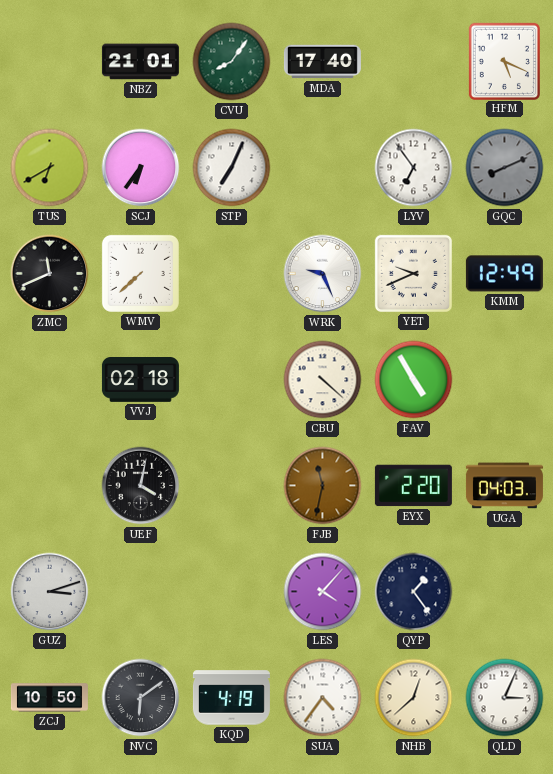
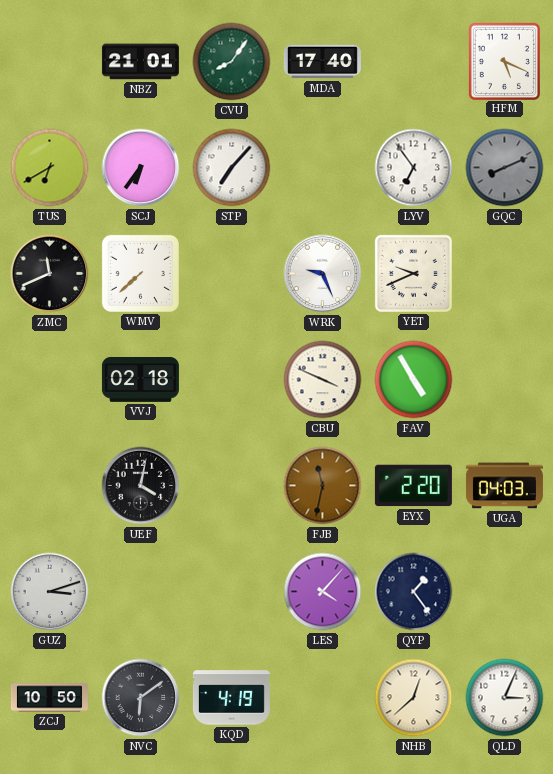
STP: 7:04 -> 7:07
KMM: 12:49 -> none
CBU: 4:22 -> 3:49
SUA: 4:36 -> none
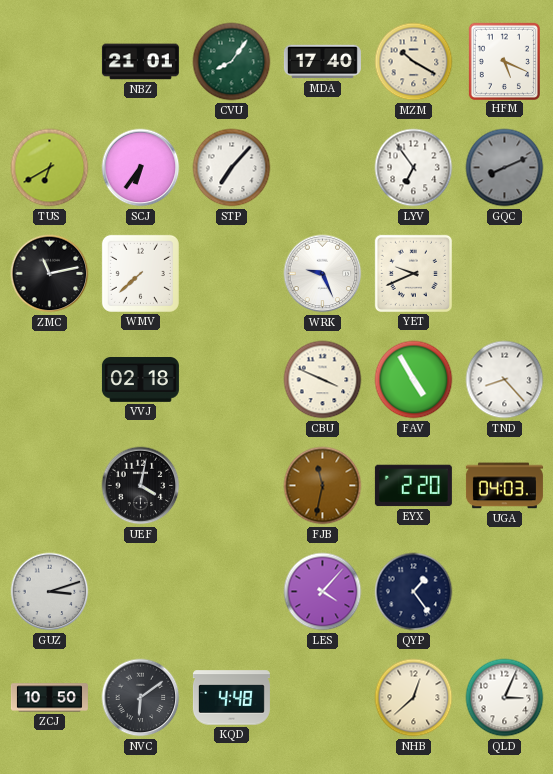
MZM: none -> 10:20
ZMC: 11:41 -> 11:13
TND: none -> 8:23
KQD: 4:19 -> 4:48
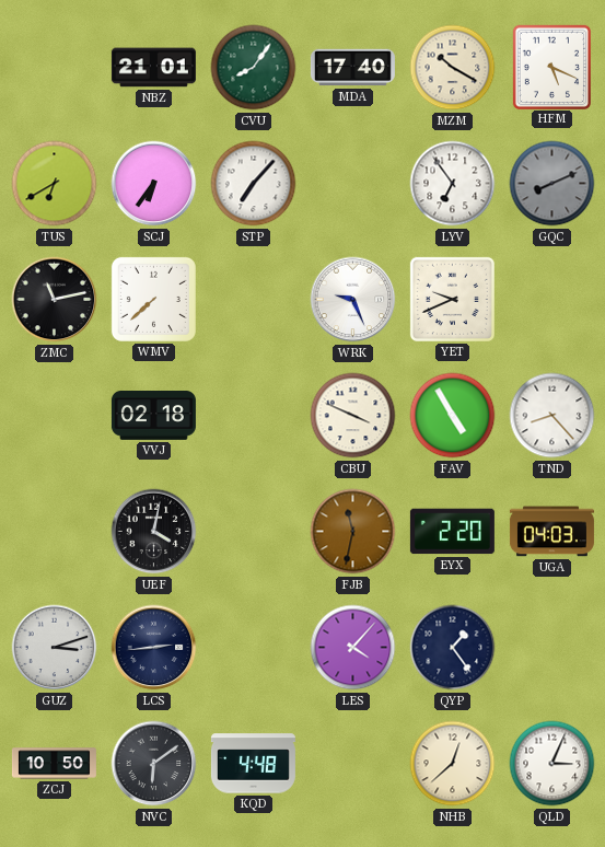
LCS: none -> 2:44
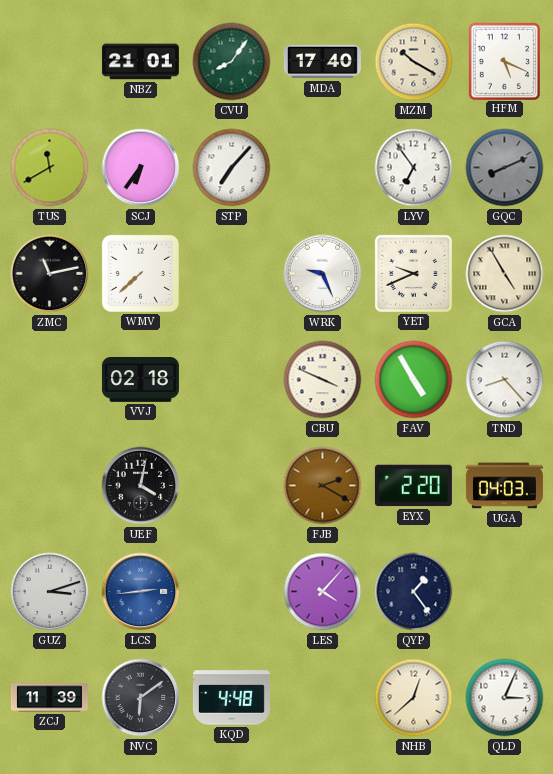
TUS: 6:40 -> 11:40
GCA: none -> 4:55
FJB: 11:32 -> 2:20
LCS dial: navy -> blue
ZCJ: 10:50 -> 11:39
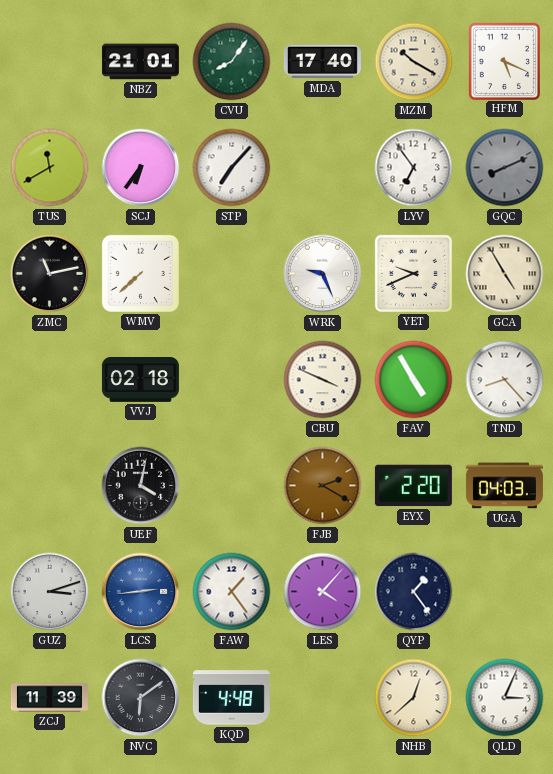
FAW: none -> 1:24
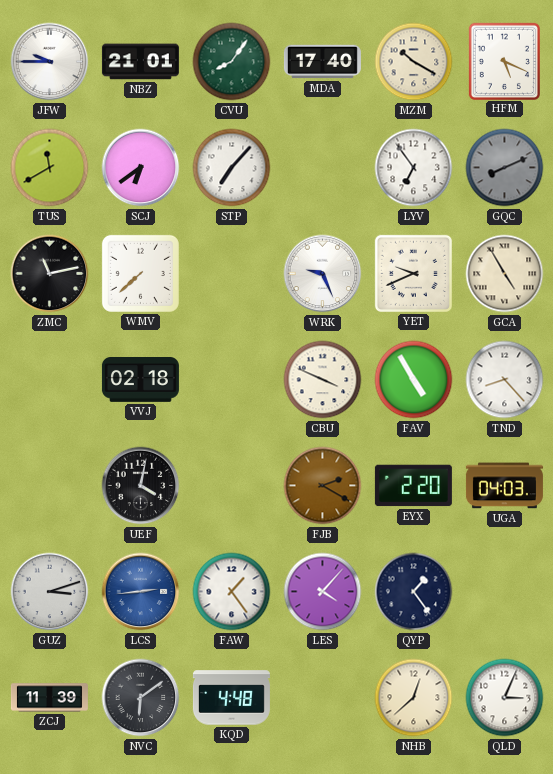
JFW: none -> 9:45
SCJ: 6:36 -> 6:39
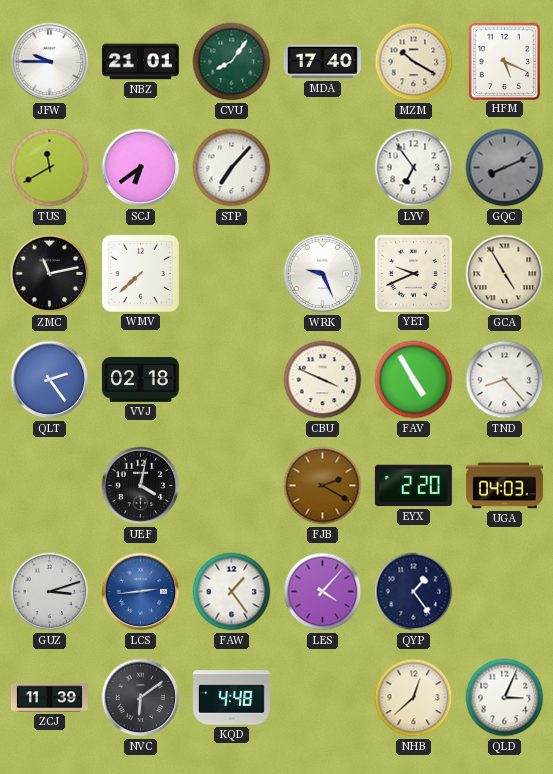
QLT: none -> 2:24
